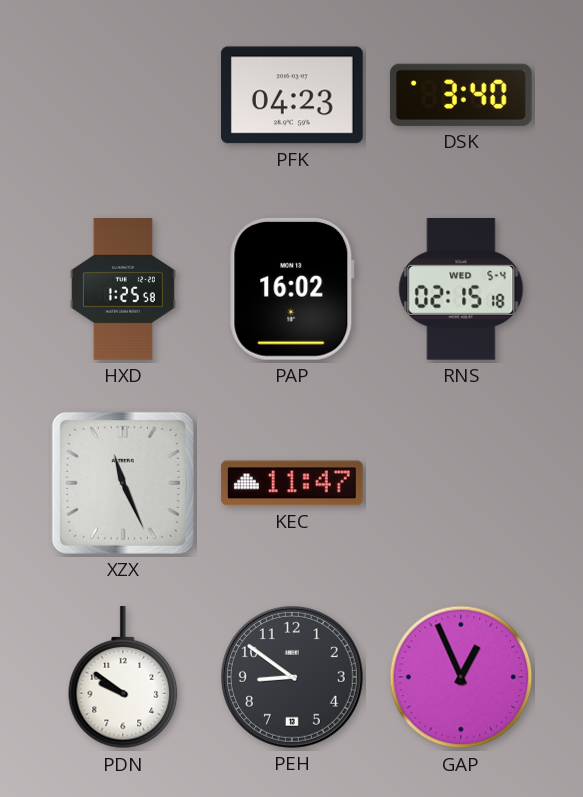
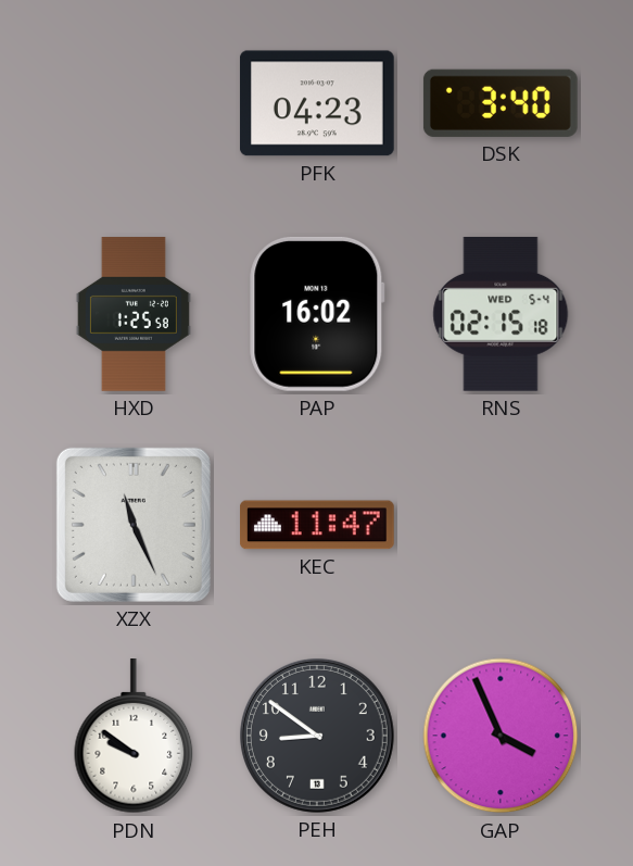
GAP: 12:56 -> 3:56
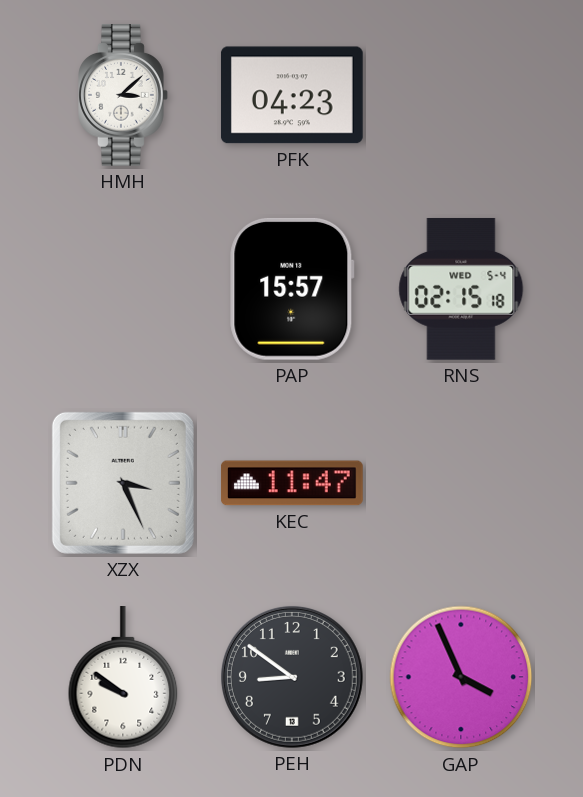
HMH: none -> 3:08
DSK: 3:40 -> none
HXD: 1:25 -> none
PAP: 16:02 -> 15:57
XZX: 11:26 -> 3:26
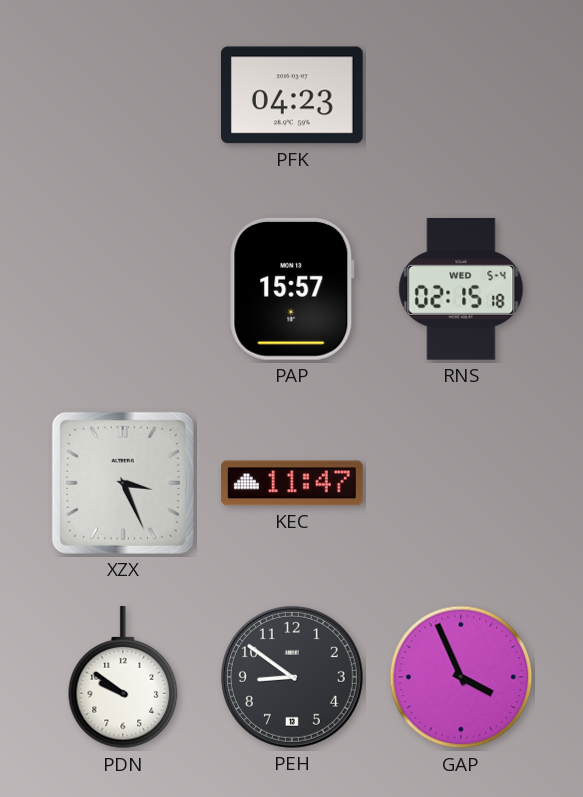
HMH: 3:08 -> none
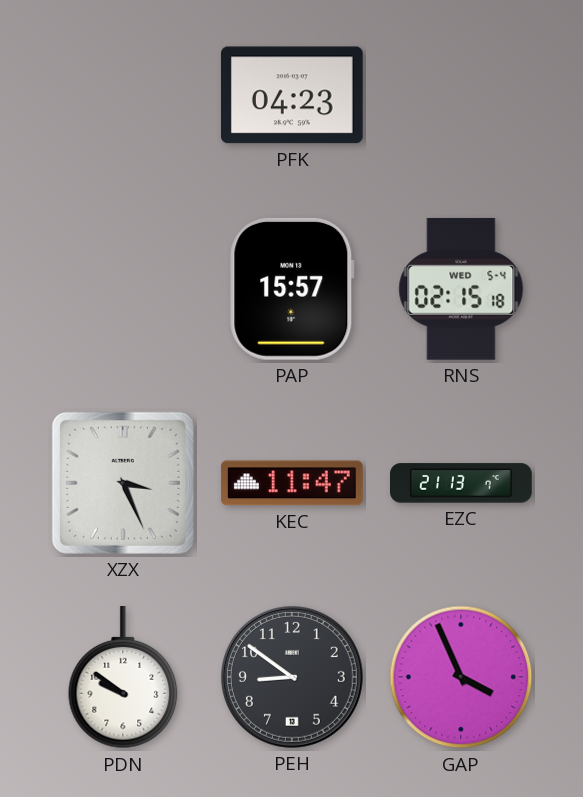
EZC: none -> 21:13
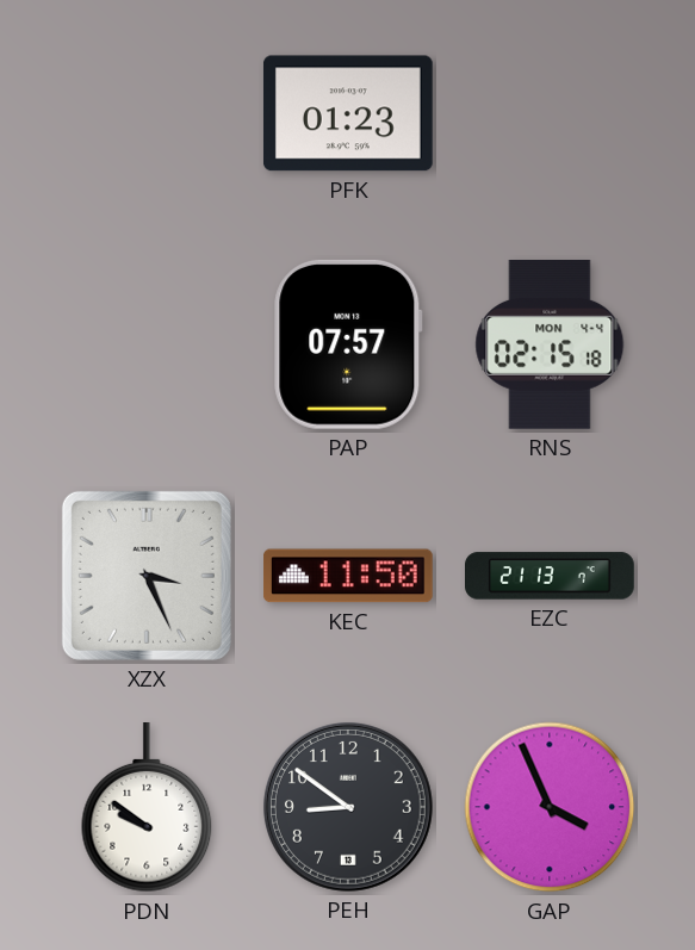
PFK: 04:23 -> 01:23
PAP: 15:57 -> 07:57
RNS date: WED 5-4 -> MON 4-4
KEC: 11:47 -> 11:50
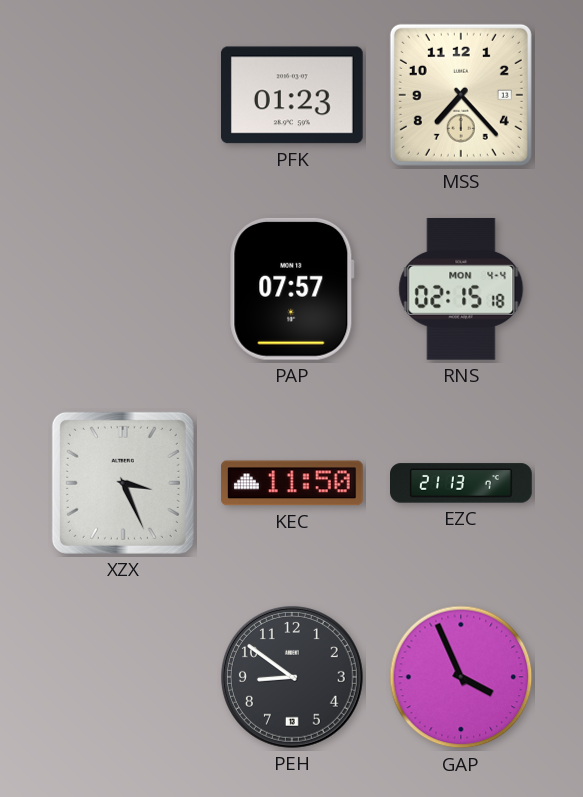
MSS: none -> 7:23
PDN: 9:51 -> none
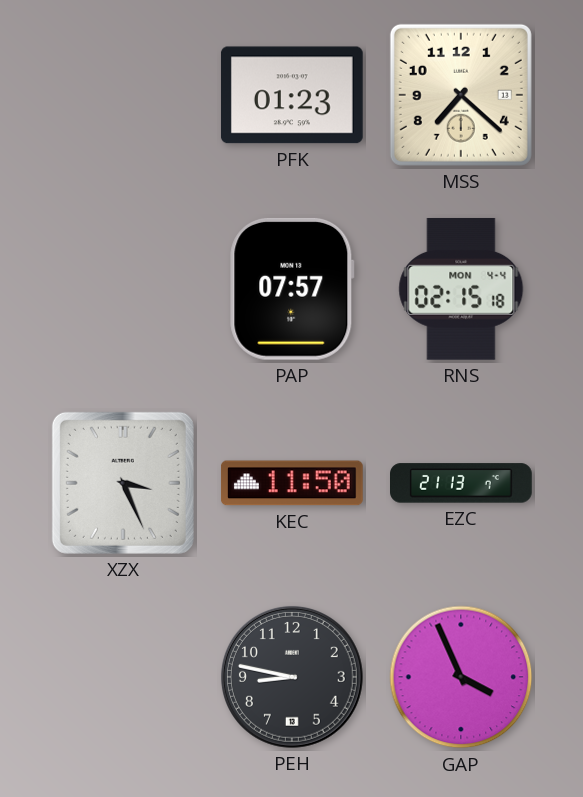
MSS: 7:23 -> 7:22
PEH: 8:51 -> 8:47
